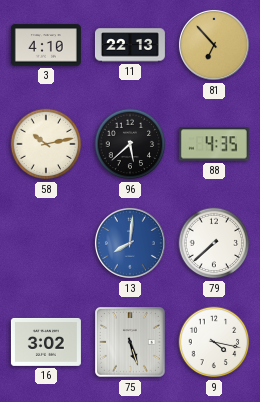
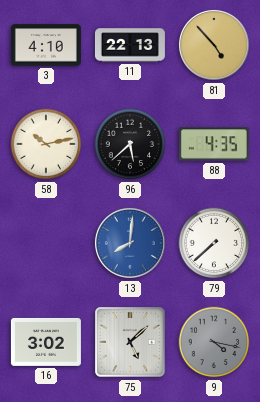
81: 6:53 -> 4:53
75: 5:27 -> 5:08
9 dial: white -> grey
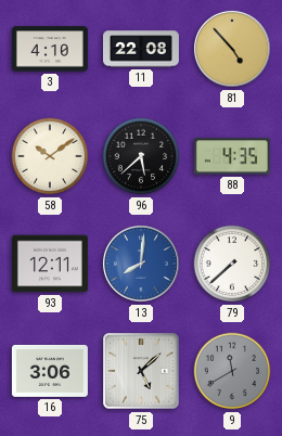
11: 22:13 -> 22:08
58: 10:13 -> 10:09
93: none -> 12:11
16: 3:02 -> 3:06
9: 4:17 -> 11:40
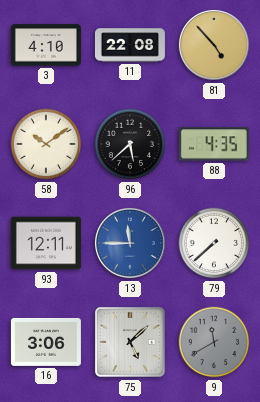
13: 8:01 -> 11:45
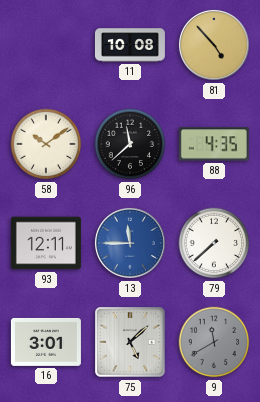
3: 4:10 -> none
11: 22:08 -> 10:08
96: 5:38 -> 11:38
16: 3:06 -> 3:01
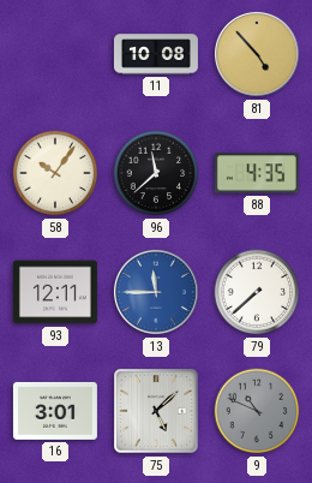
58: 10:09 -> 10:06
9: 11:40 -> 10:49
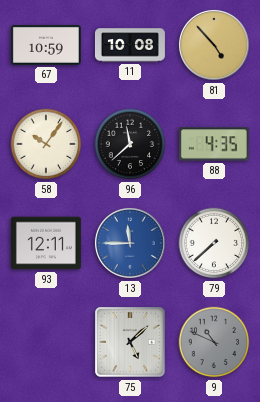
67: none -> 10:59
16: 3:01 -> none
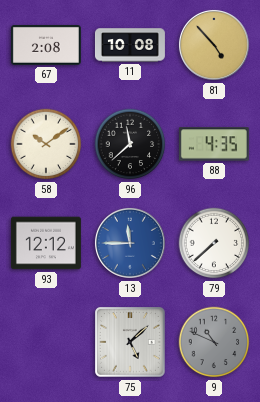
67: 10:59 -> 2:08
58: 10:06 -> 10:09
93: 12:11 -> 12:12
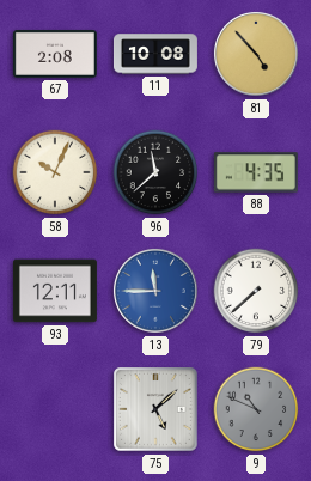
58: 10:09 -> 10:04
93: 12:12 -> 12:11
